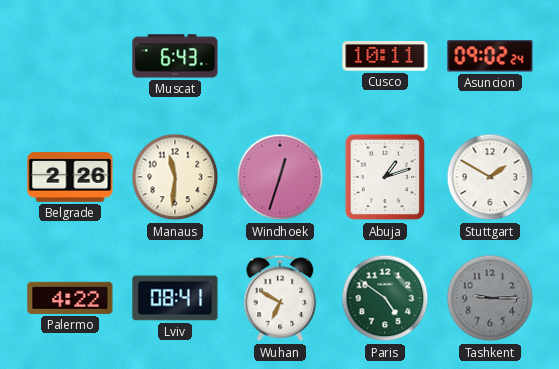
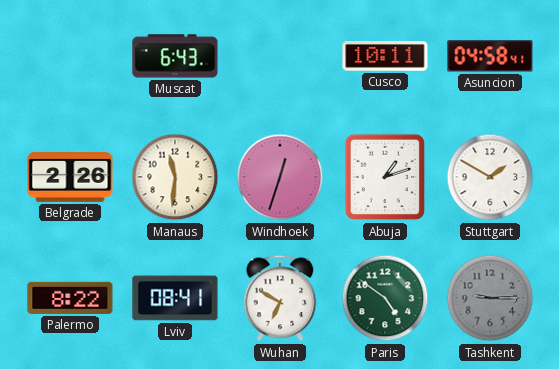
Asuncion: 09:02 -> 04:58
Palermo: 4:22 -> 8:22
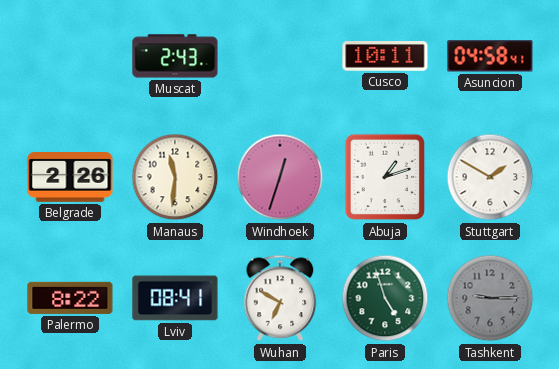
Muscat: 6:43 -> 2:43
Paris: 4:51 -> 4:57
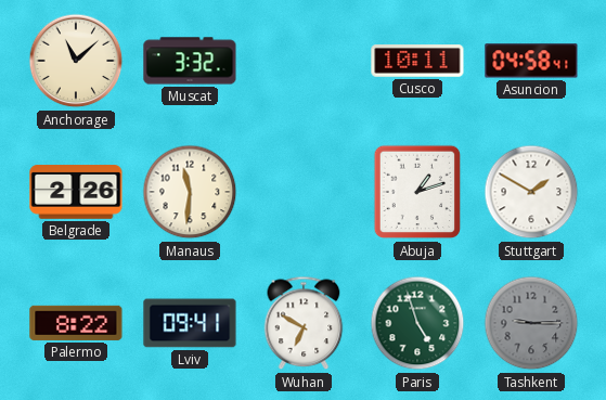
Anchorage: none -> 11:08
Muscat: 2:43 -> 3:32
Windhoek: 12:33 -> none
Lviv: 08:41 -> 09:41
